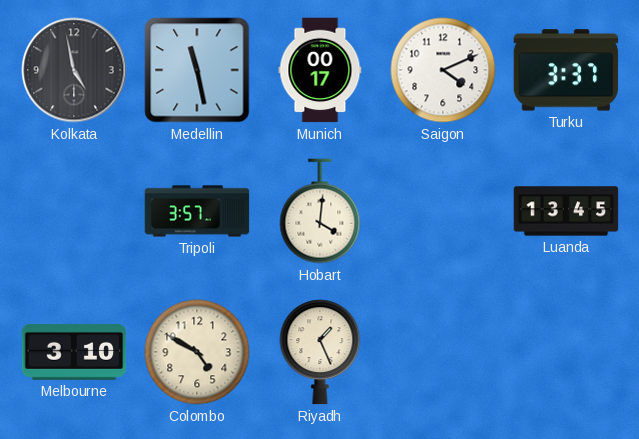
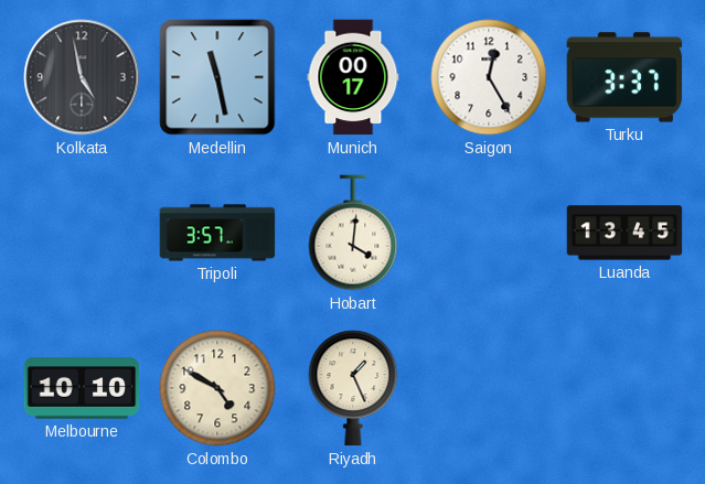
Saigon: 4:11 -> 12:25
Melbourne: 3:10 -> 10:10
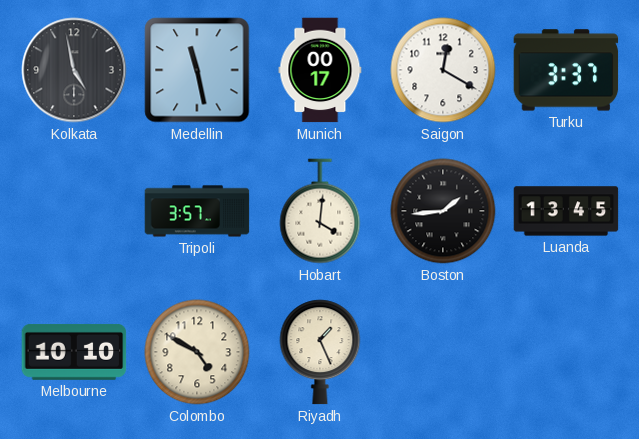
Saigon: 12:25 -> 12:20
Boston: none -> 1:44
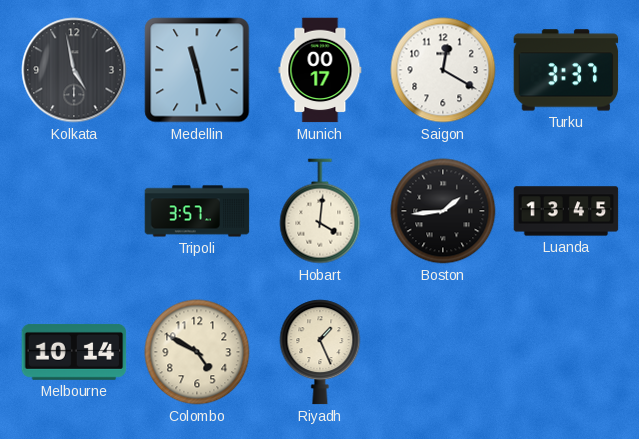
Melbourne: 10:10 -> 10:14
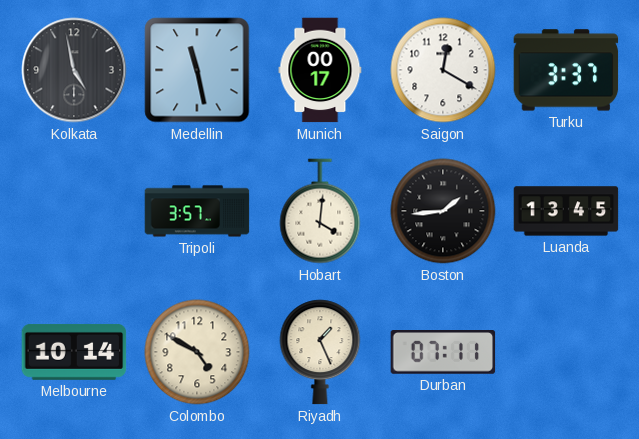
Durban: none -> 07:11
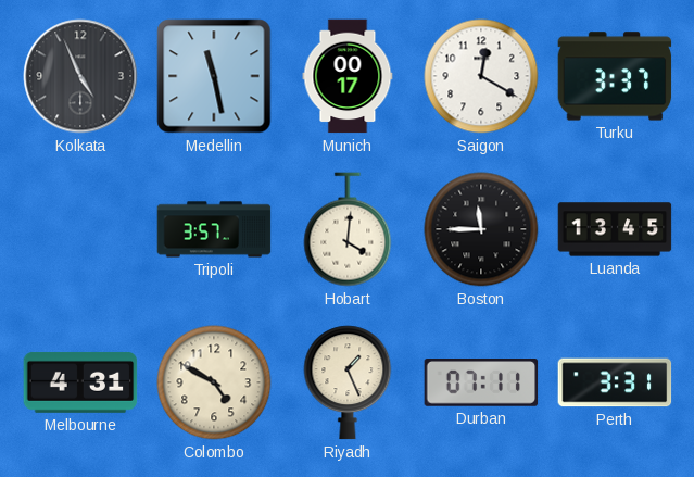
Kolkata: 4:58 -> 4:56
Boston: 1:44 -> 11:45
Melbourne: 10:14 -> 4:31
Perth: none -> 3:31
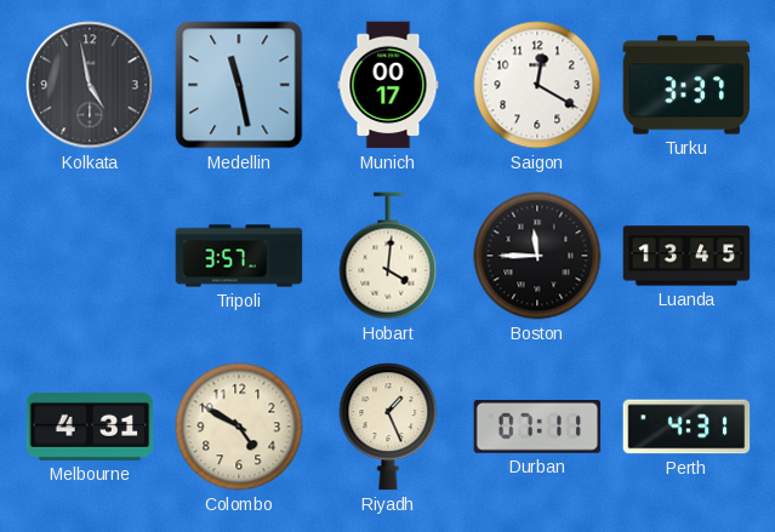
Kolkata: 4:56 -> 4:58
Perth: 3:31 -> 4:31
